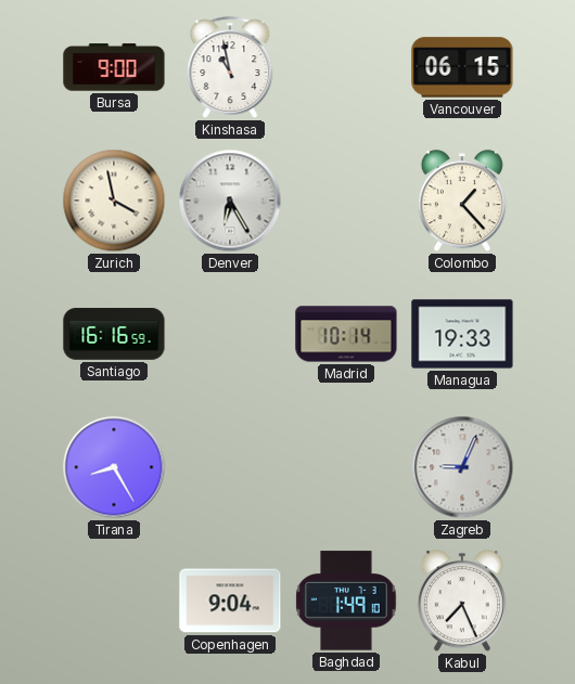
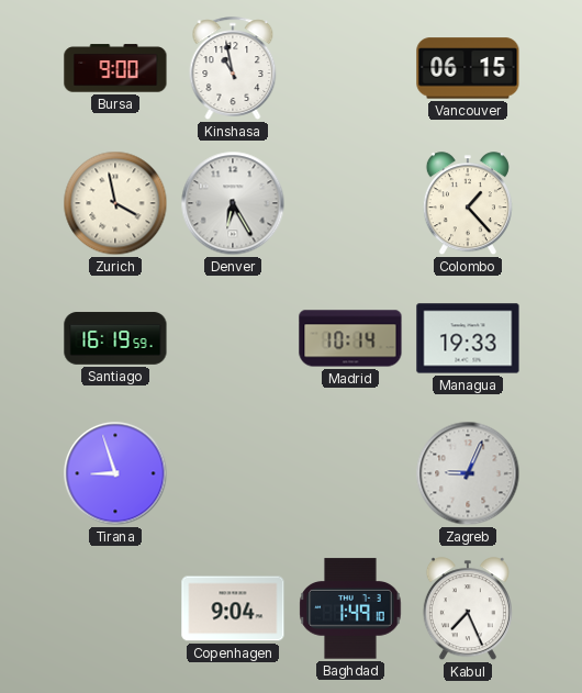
Santiago: 16:16 -> 16:19
Tirana: 8:25 -> 8:57
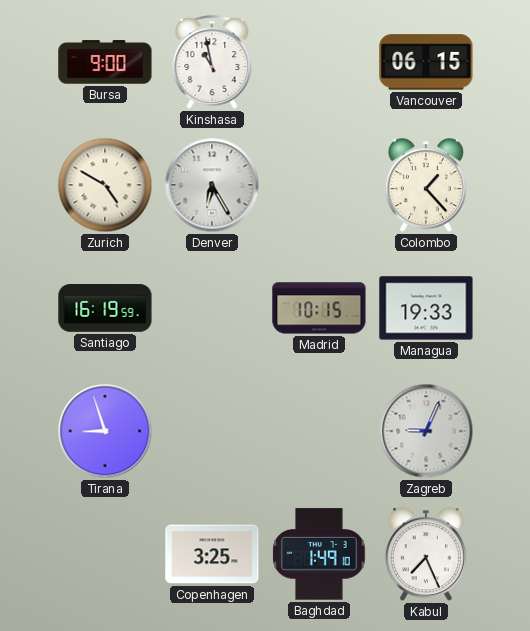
Zurich: 3:58 -> 4:50
Madrid: 10:14 -> 10:15
Copenhagen: 9:04 -> 3:25
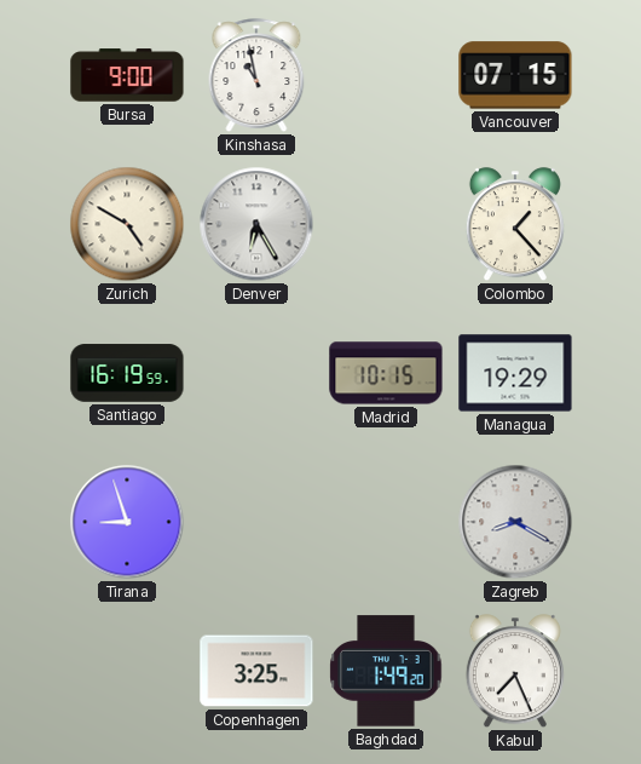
Vancouver: 06:15 -> 07:15
Managua: 19:33 -> 19:29
Zagreb: 9:04 -> 8:20
Baghdad: 1:49:10 -> 1:49:20
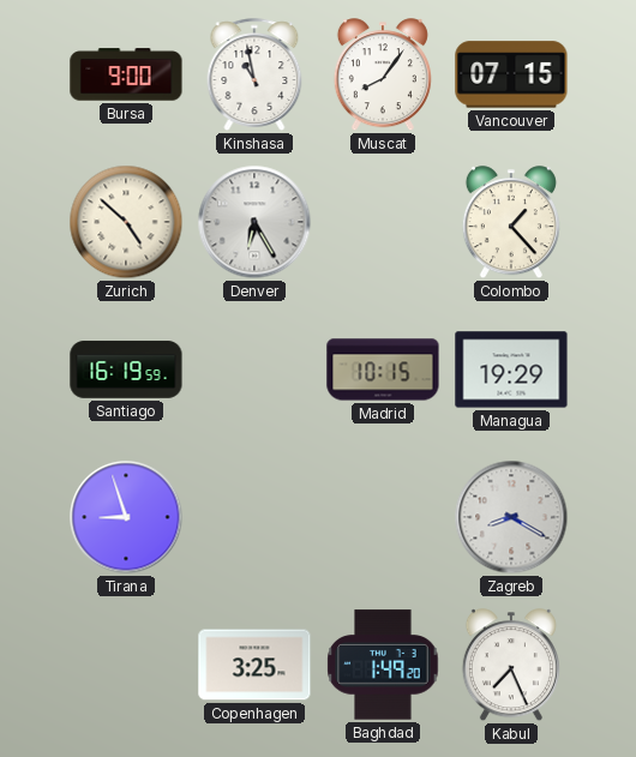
Muscat: none -> 8:06
Zurich: 4:50 -> 4:52
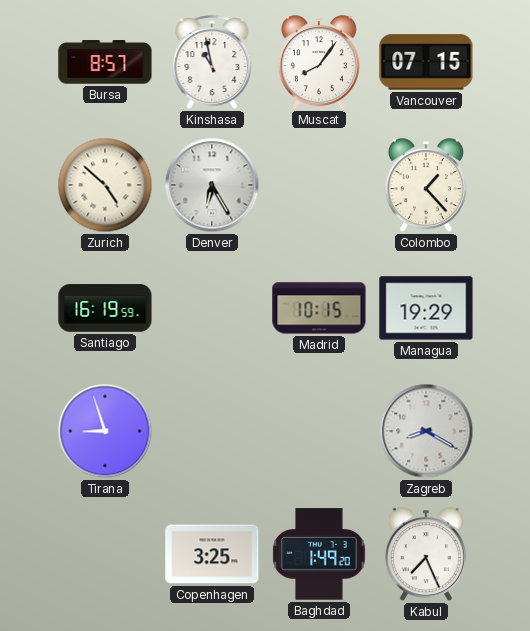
Bursa: 9:00 -> 8:57
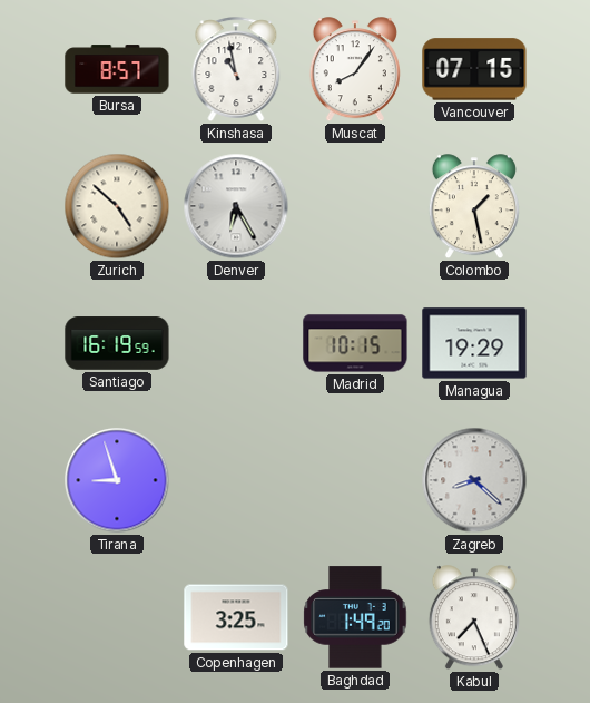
Colombo: 1:23 -> 1:28
Zagreb: 8:20 -> 8:22
